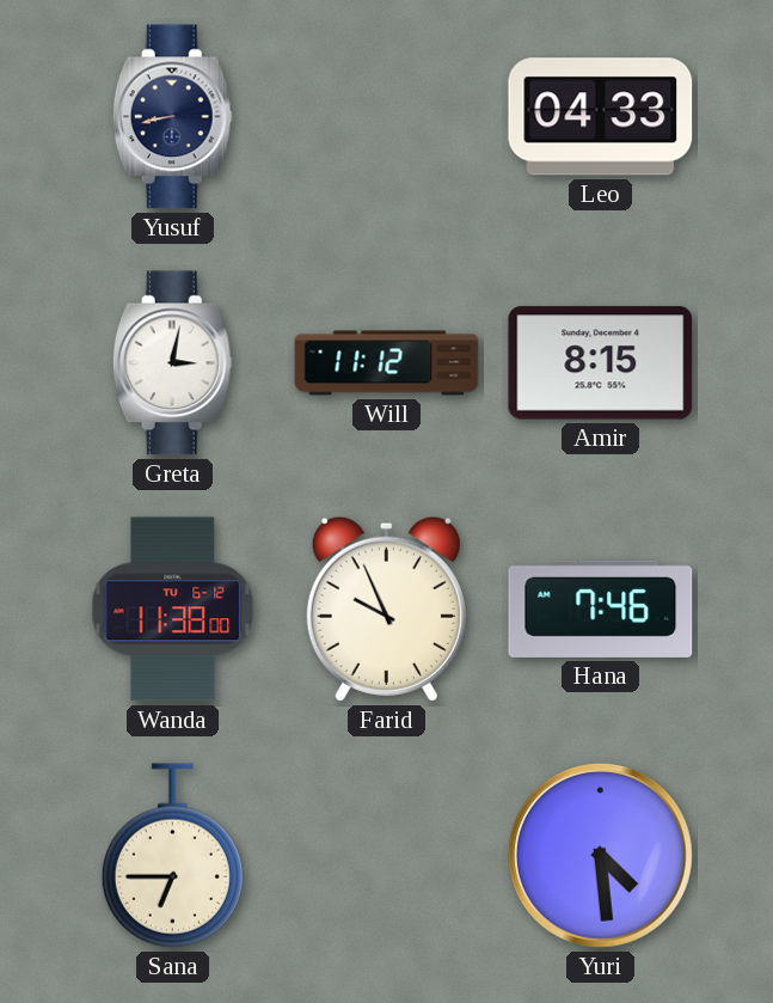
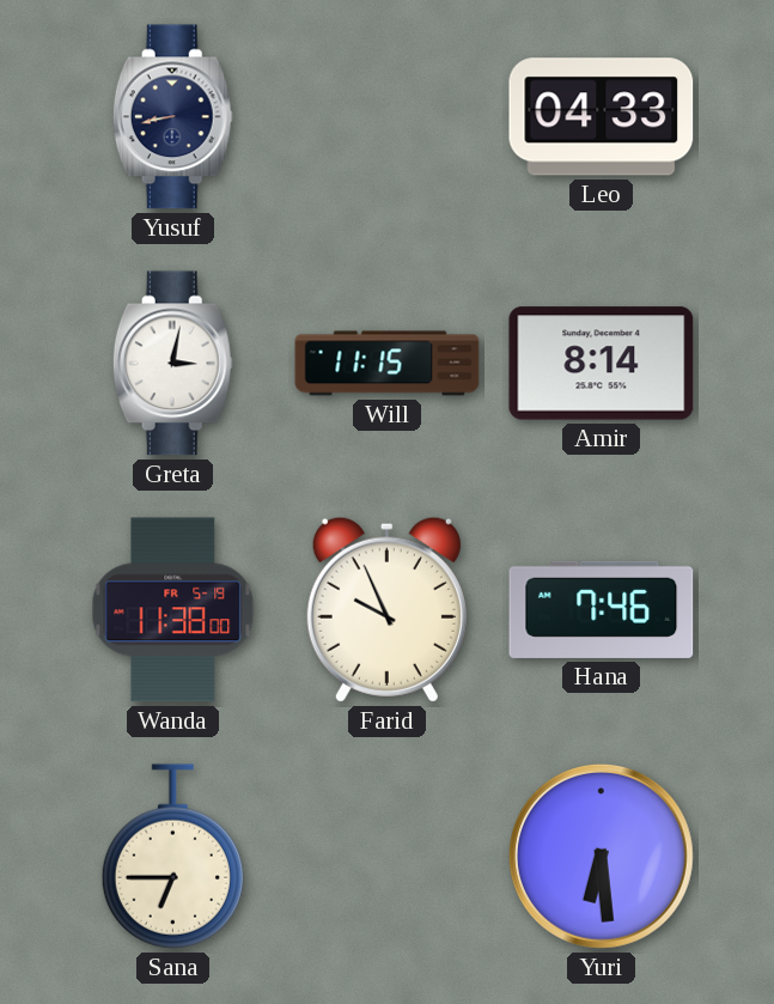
Will: 11:12 -> 11:15
Amir: 8:15 -> 8:14
Wanda date: TU 6-12 -> FR 5-19
Yuri: 4:29 -> 6:29
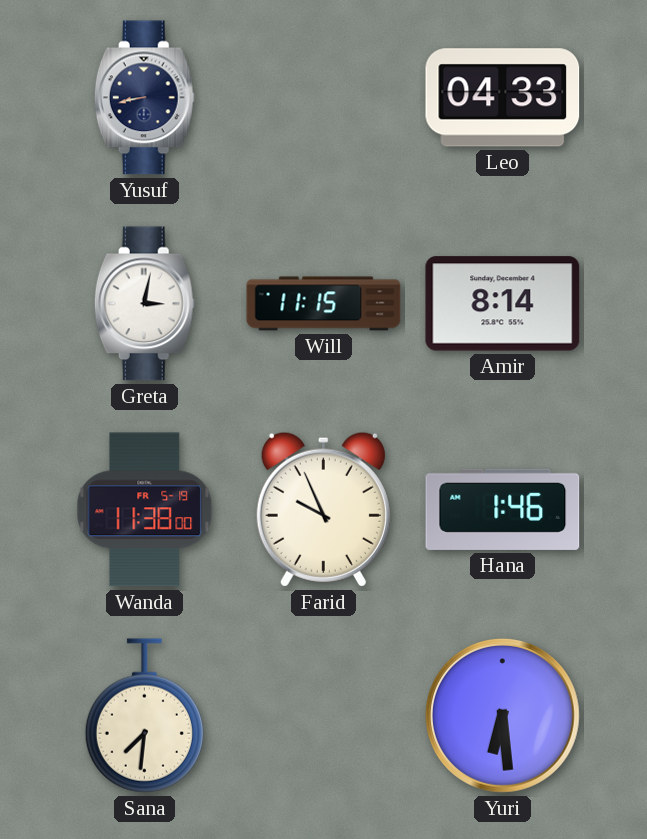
Hana: 7:46 -> 1:46
Sana: 6:45 -> 7:31
